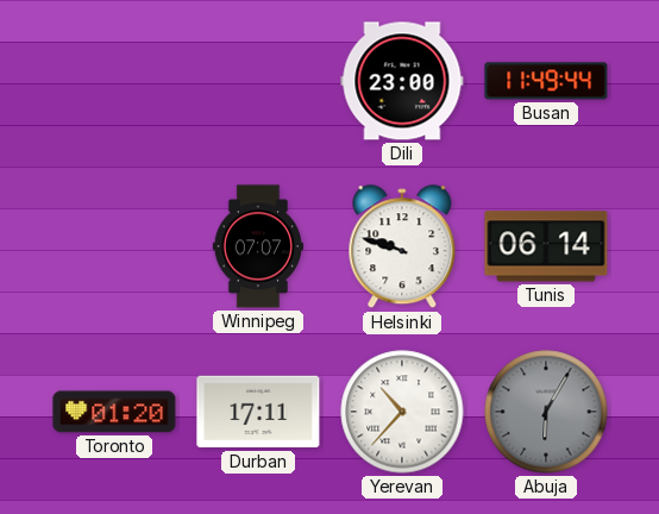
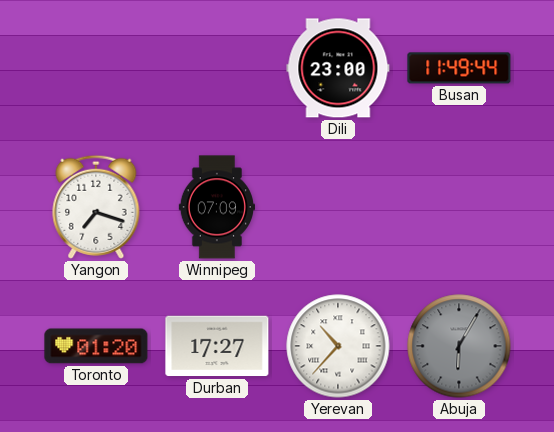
Yangon: none -> 7:18
Winnipeg: 07:07 -> 07:09
Helsinki: 9:48 -> none
Tunis: 06:14 -> none
Durban: 17:11 -> 17:27
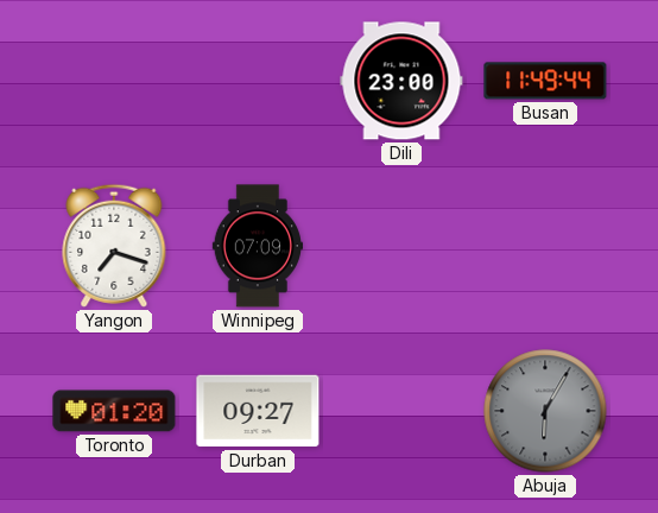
Durban: 17:27 -> 09:27
Yerevan: 10:37 -> none
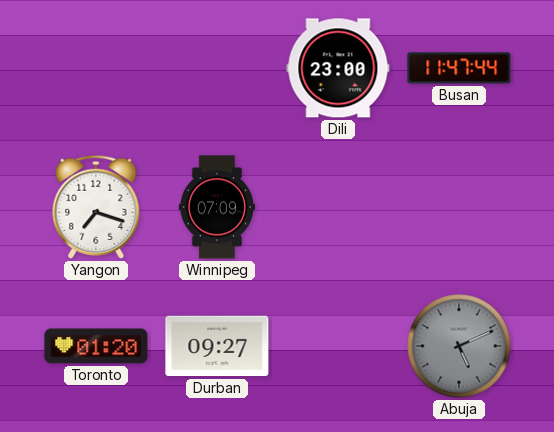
Busan: 11:49 -> 11:47
Abuja: 6:05 -> 5:11
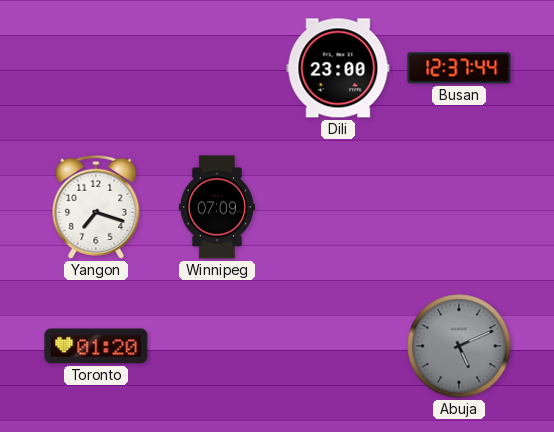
Busan: 11:47 -> 12:37
Durban: 09:27 -> none
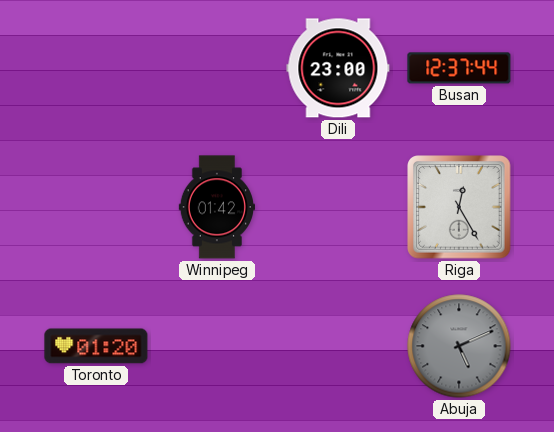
Yangon: 7:18 -> none
Winnipeg: 07:09 -> 01:42
Riga: none -> 12:25
